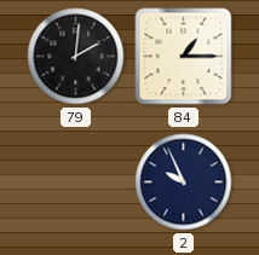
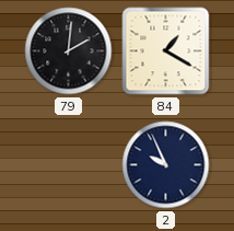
84: 1:15 -> 1:20
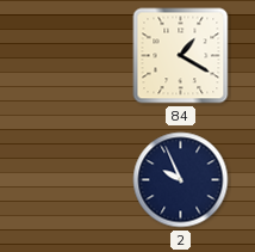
79: 2:01 -> none
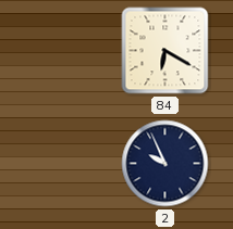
84: 1:20 -> 6:20
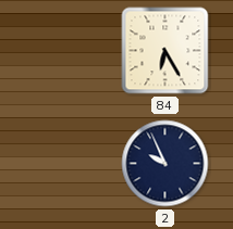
84: 6:20 -> 6:25
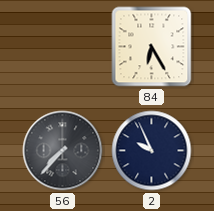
56: none -> 7:37
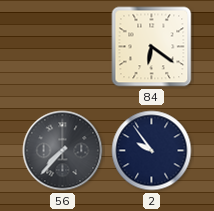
84: 6:25 -> 6:21
2: 9:56 -> 9:54
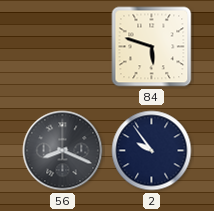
84: 6:21 -> 5:48
56: 7:37 -> 8:19
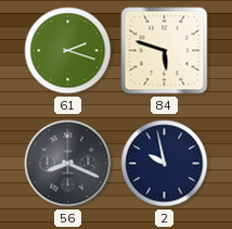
61: none -> 2:18
2: 9:54 -> 9:58
